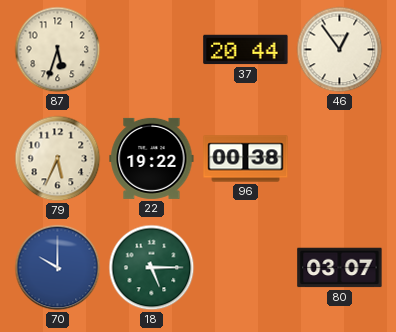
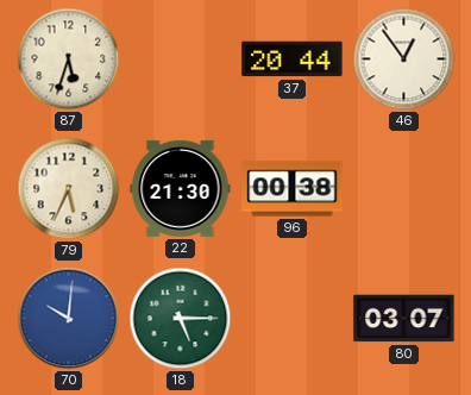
22: 19:22 -> 21:30
70: 10:00 -> 10:01
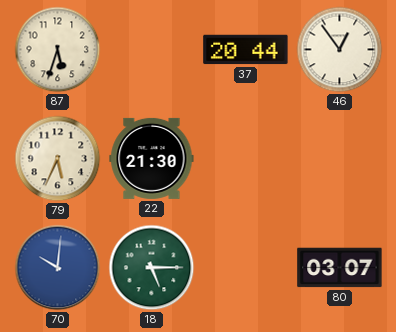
96: 00:38 -> none
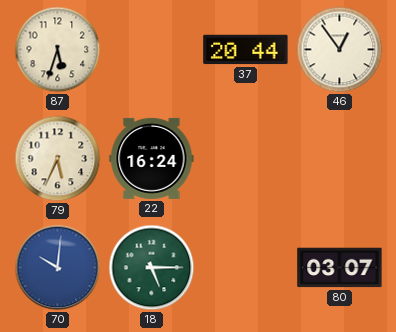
22: 21:30 -> 16:24
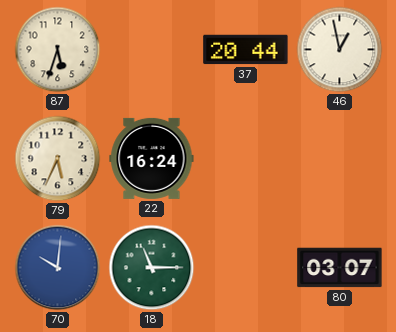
46: 12:54 -> 12:58
18: 5:15 -> 11:15
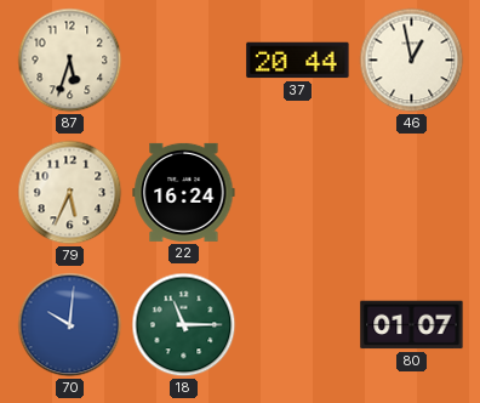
80: 03:07 -> 01:07
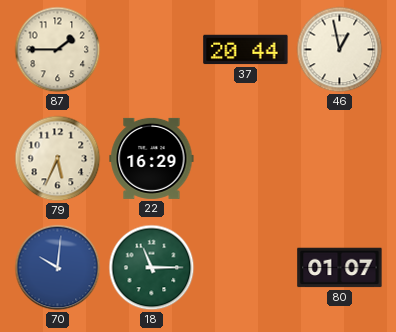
87: 5:33 -> 1:45
22: 16:24 -> 16:29
